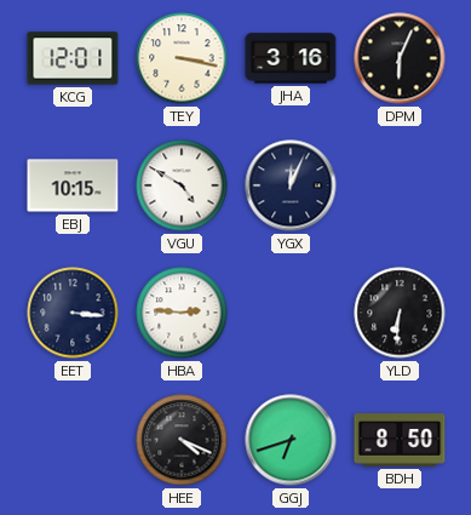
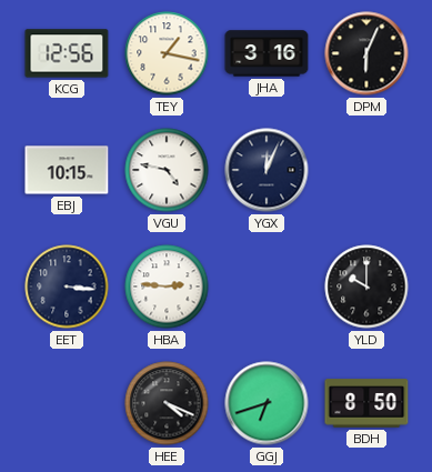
KCG: 12:01 -> 12:56
TEY: 3:17 -> 1:17
VGU: 4:50 -> 4:47
YLD: 6:31 -> 10:00
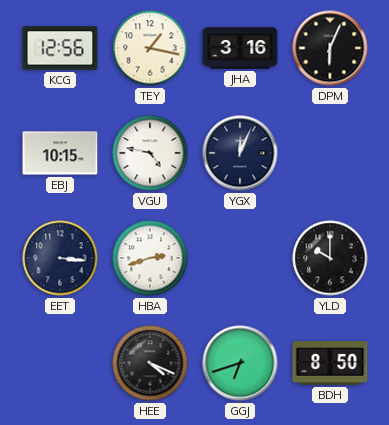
HBA: 2:46 -> 2:42
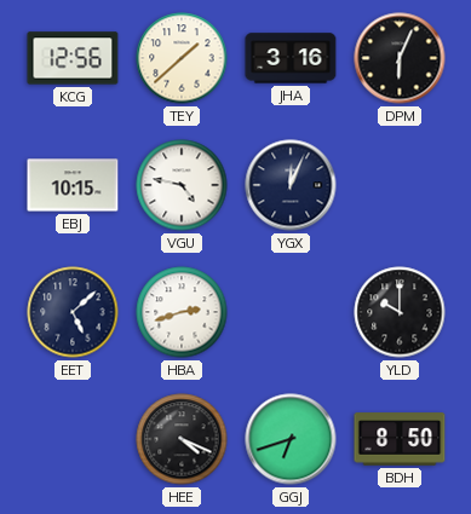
TEY: 1:17 -> 1:38
EET: 3:16 -> 5:08
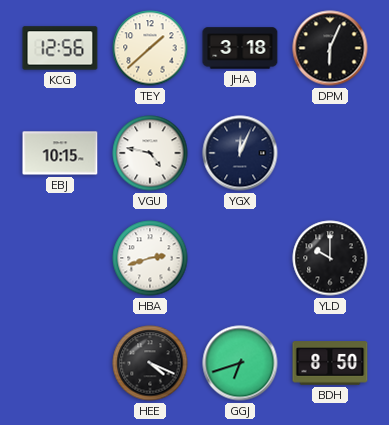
JHA: 3:16 -> 3:18
EET: 5:08 -> none
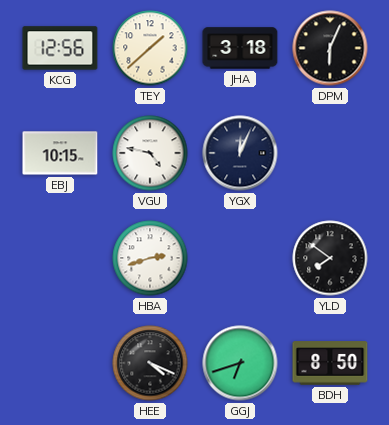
YLD: 10:00 -> 7:51
